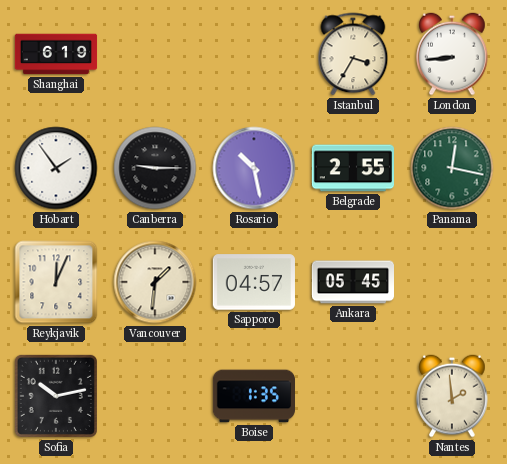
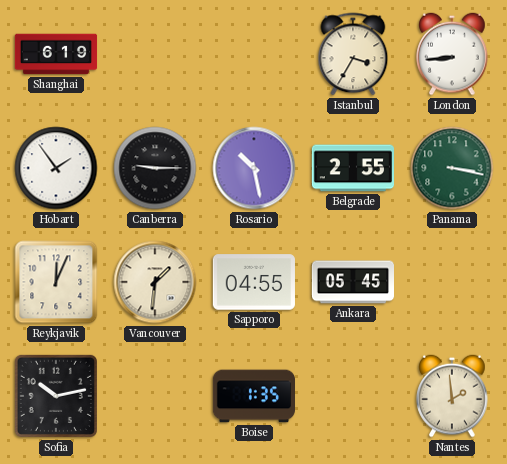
Panama: 12:17 -> 3:17
Sapporo: 04:57 -> 04:55
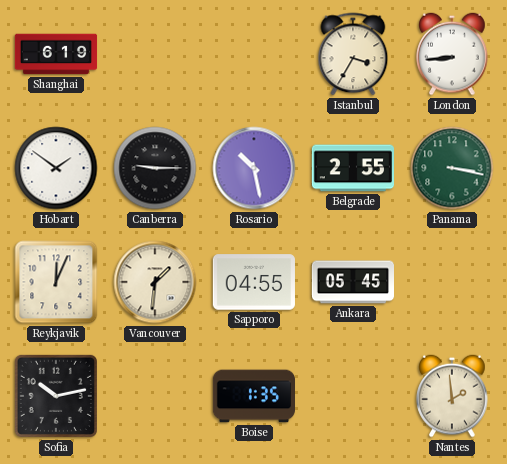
Hobart: 1:54 -> 1:51
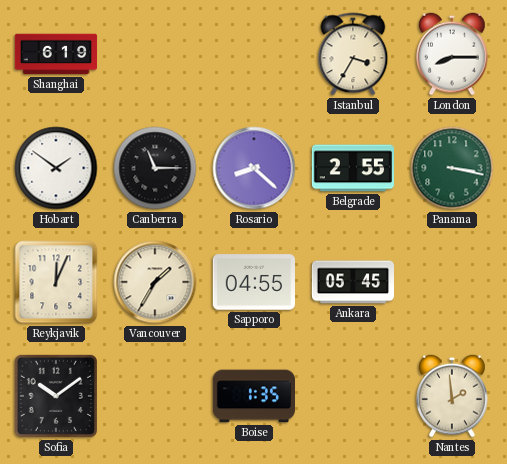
London: 8:44 -> 8:15
Canberra: 9:15 -> 11:15
Rosario: 10:28 -> 8:22
Vancouver: 1:31 -> 1:35
Sofia: 10:13 -> 10:09
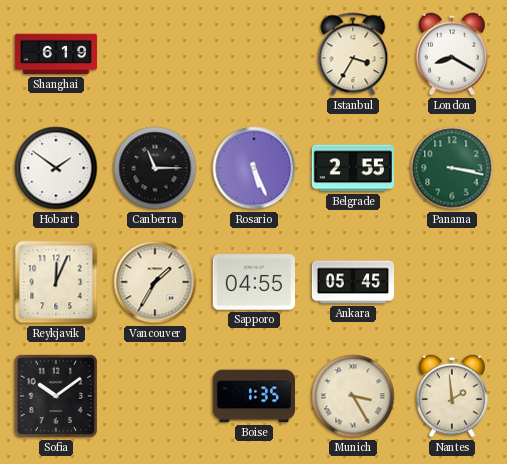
London: 8:15 -> 8:20
Rosario: 8:22 -> 5:26
Munich: none -> 3:25
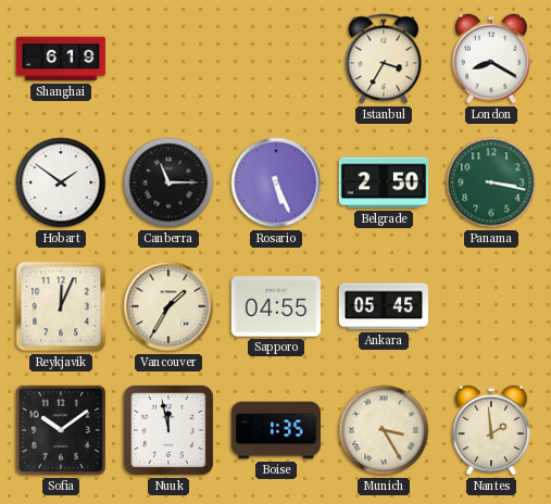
Belgrade: 2:55 -> 2:50
Nuuk: none -> 11:58
